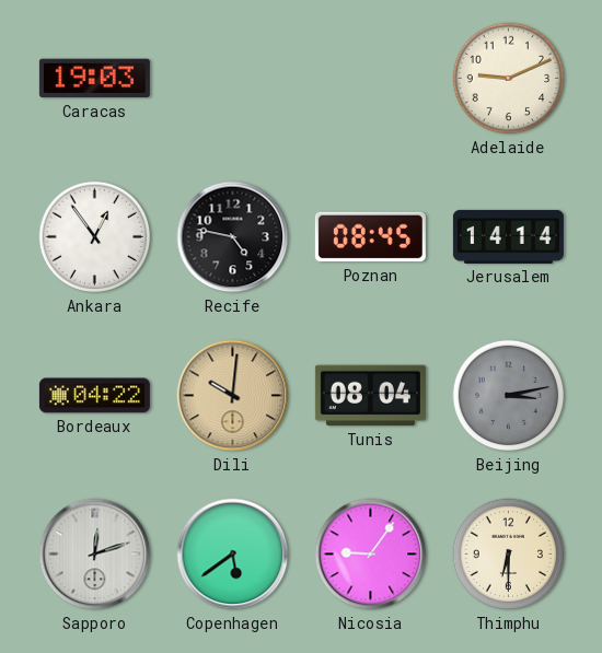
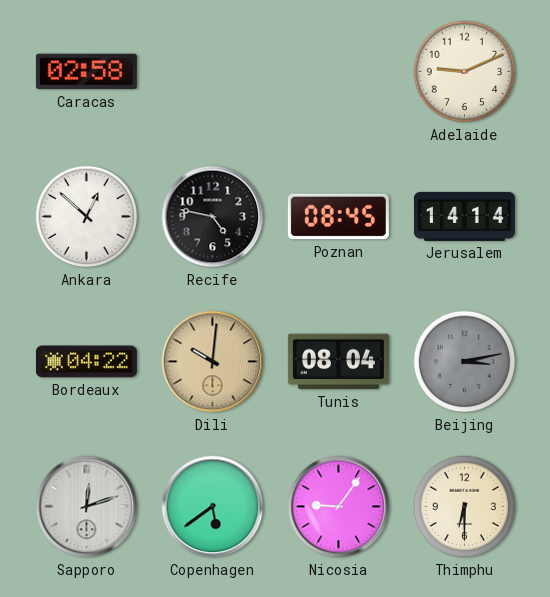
Caracas: 19:03 -> 02:58
Ankara: 12:54 -> 12:52
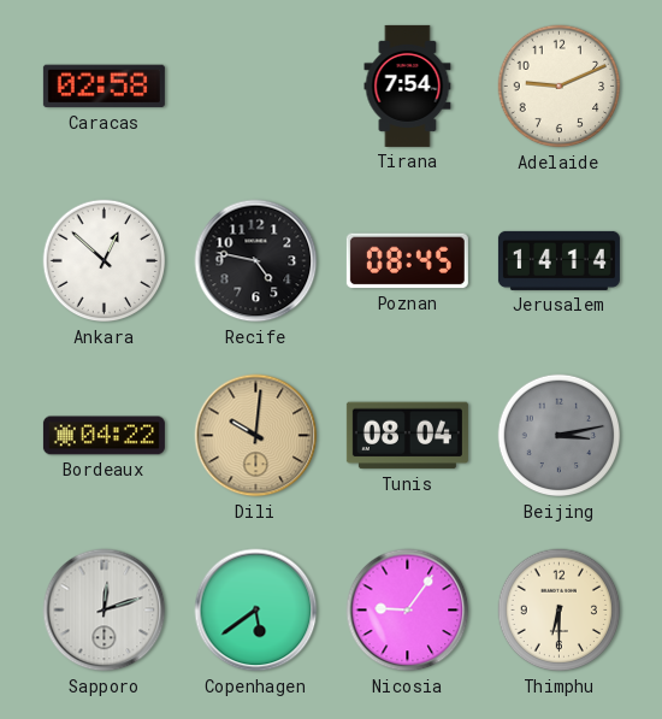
Tirana: none -> 7:54
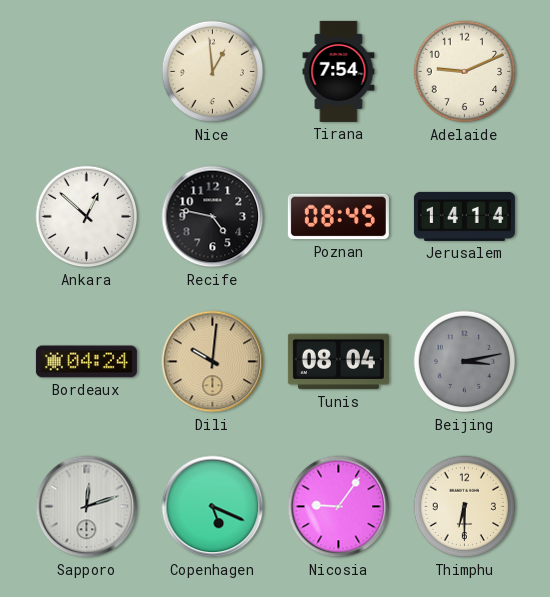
Caracas: 02:58 -> none
Nice: none -> 12:59
Bordeaux: 04:22 -> 04:24
Copenhagen: 5:39 -> 5:19
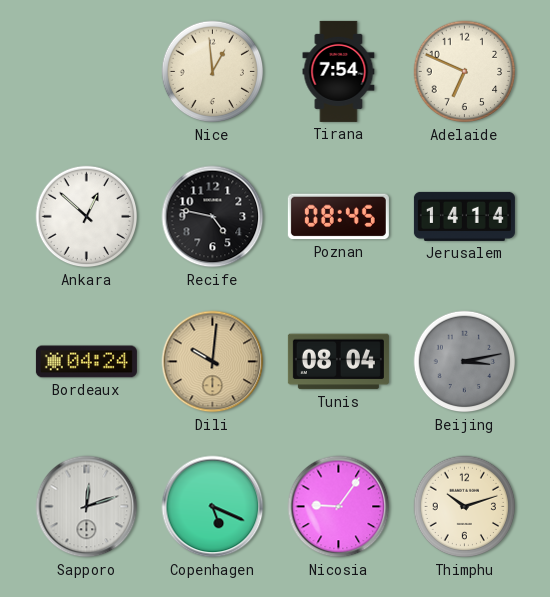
Adelaide: 9:11 -> 6:49
Thimphu: 6:30 -> 10:12
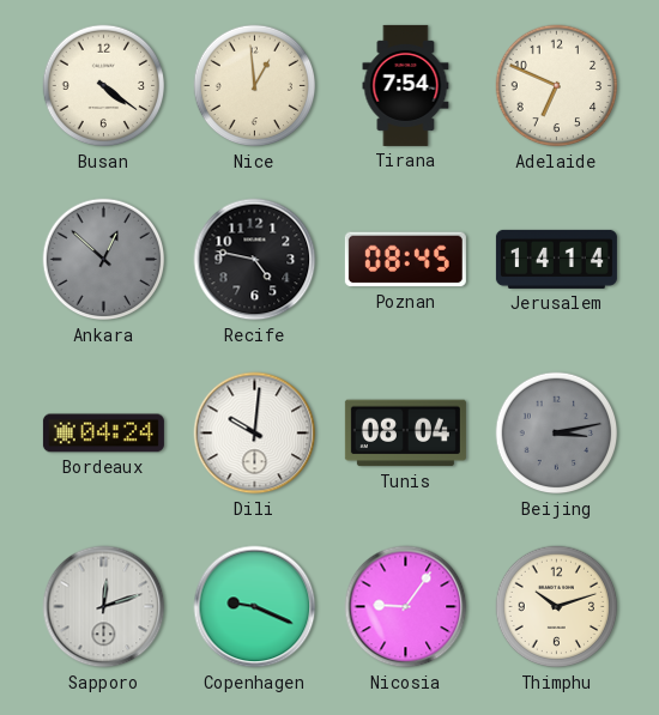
Busan: none -> 4:21
Ankara dial: white -> grey
Dili dial: champagne -> white
Copenhagen: 5:19 -> 9:19
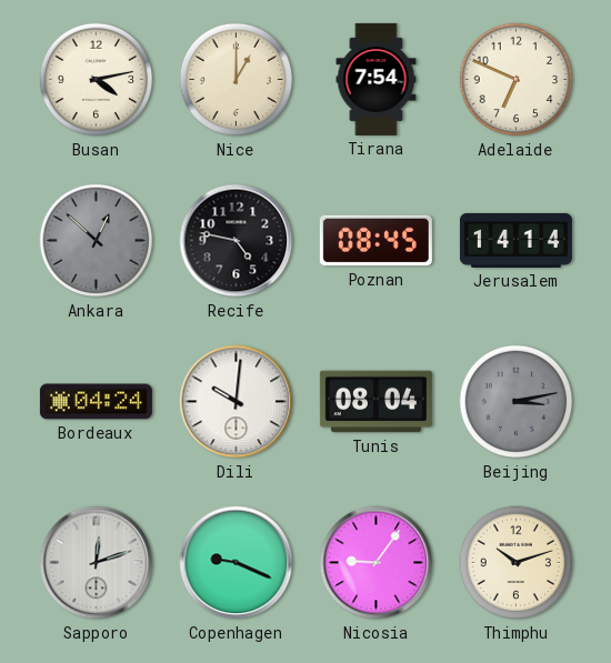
Busan: 4:21 -> 4:13
Nice: 12:59 -> 1:00
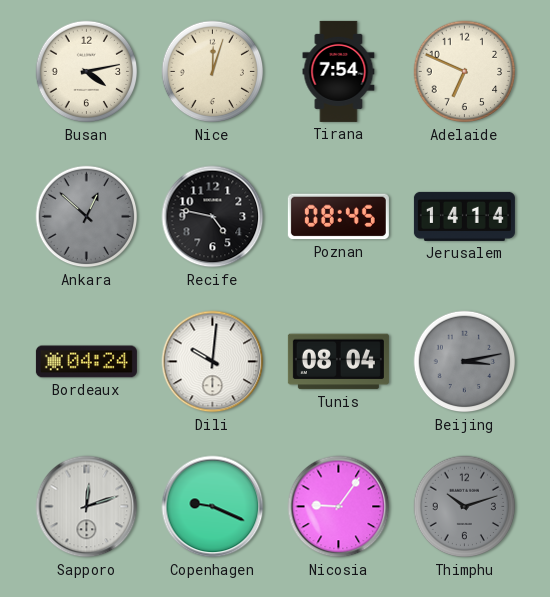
Nice: 1:00 -> 12:03
Thimphu dial: cream -> grey
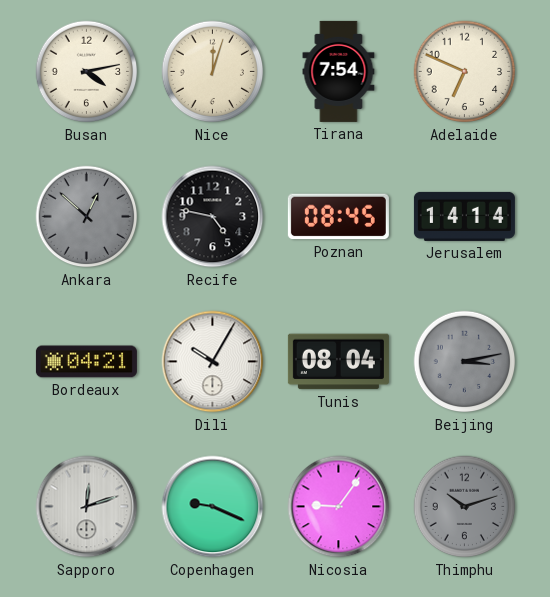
Bordeaux: 04:24 -> 04:21
Dili: 10:01 -> 10:05
